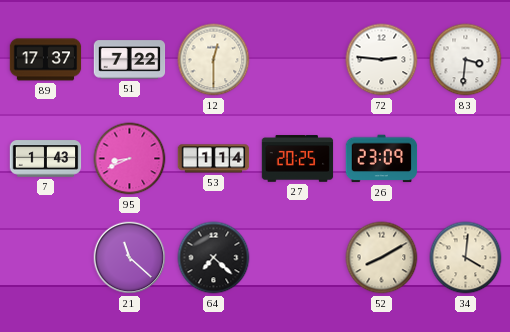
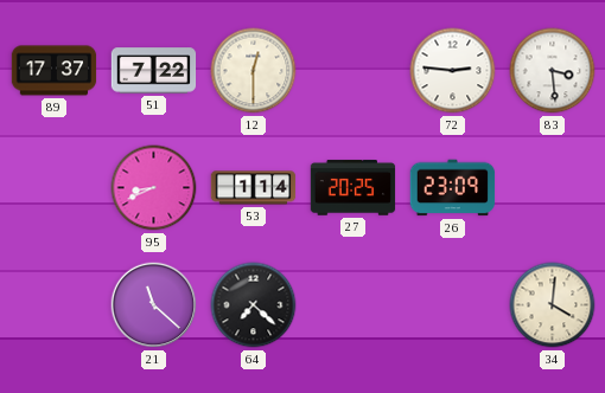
83: 3:31 -> 3:29
7: 1:43 -> none
52: 8:10 -> none
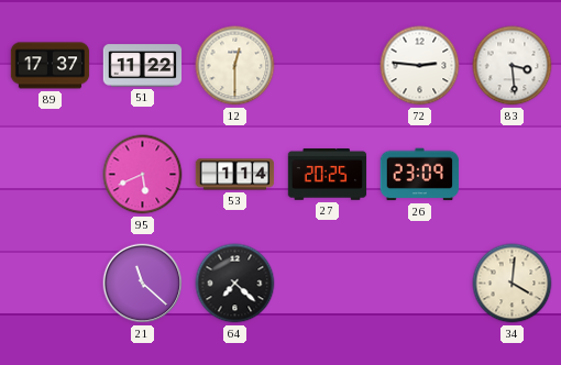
51: 7:22 -> 11:22
95: 8:41 -> 5:41
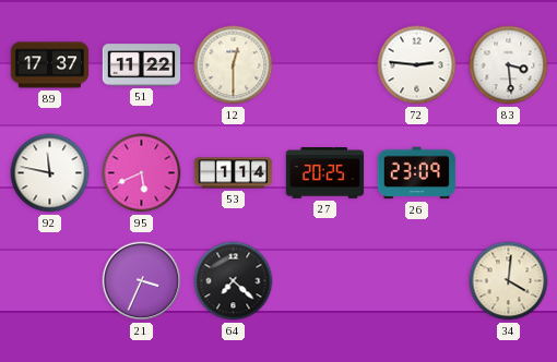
92: none -> 11:47
21: 11:22 -> 3:34
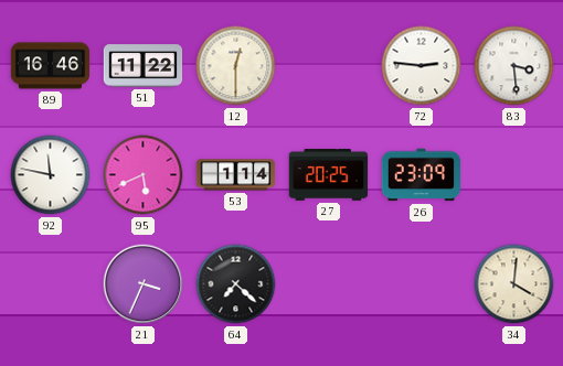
89: 17:37 -> 16:46
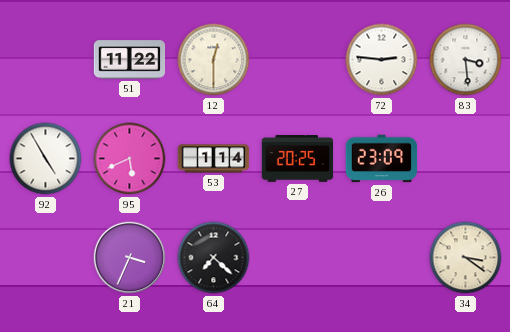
89: 16:46 -> none
92: 11:47 -> 4:55
34: 4:01 -> 3:21
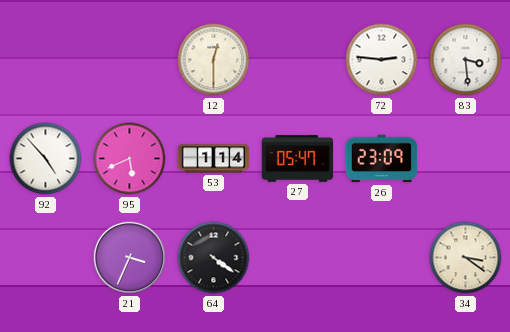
51: 11:22 -> none
92: 4:55 -> 4:53
27: 20:25 -> 05:47
64: 7:22 -> 4:21
